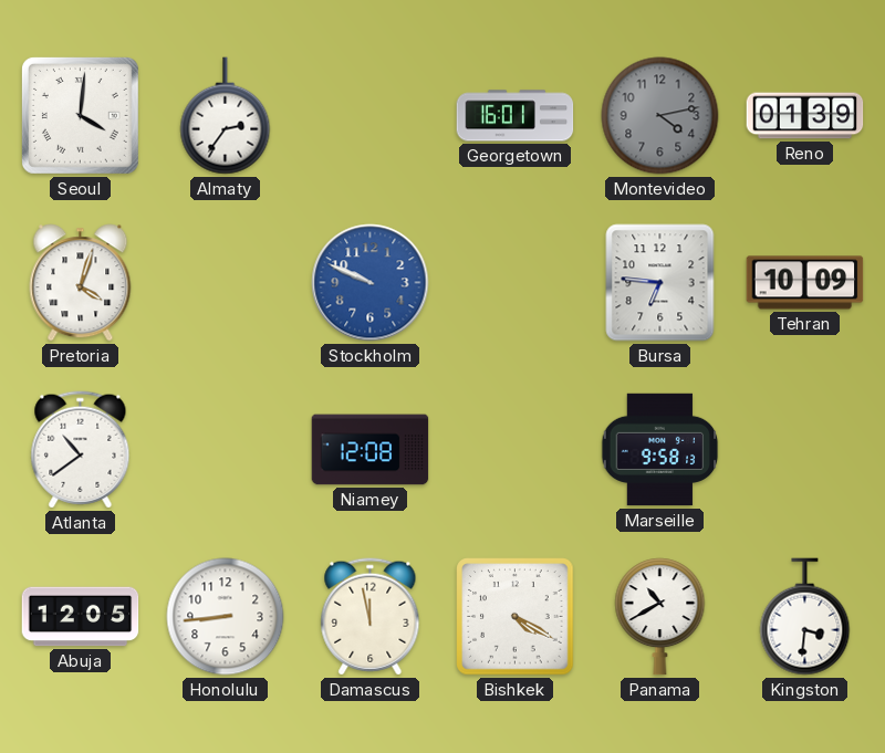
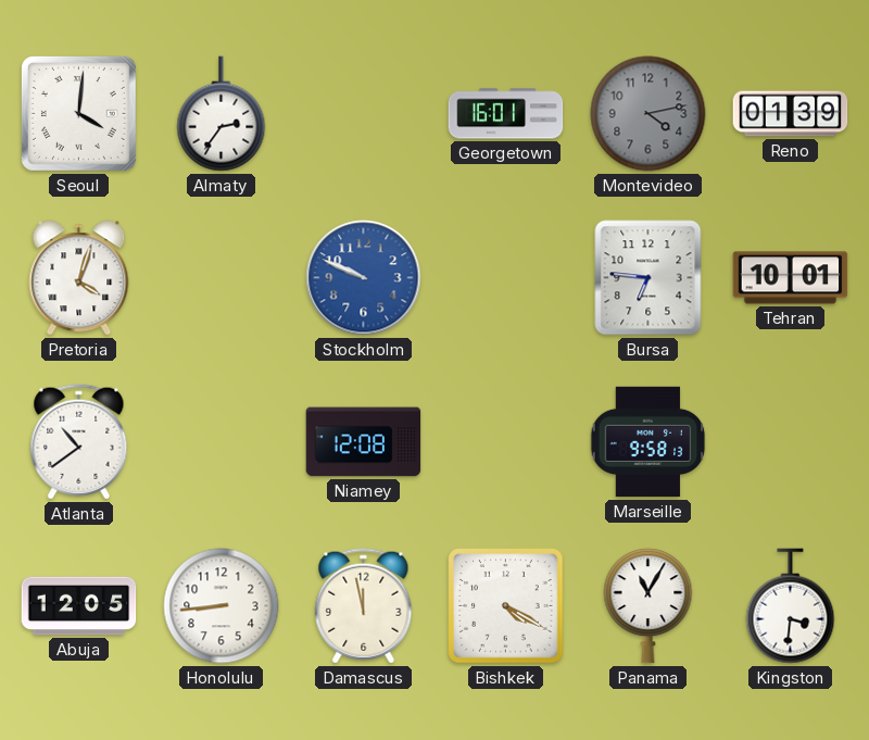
Tehran: 10:09 -> 10:01
Panama: 10:40 -> 11:05
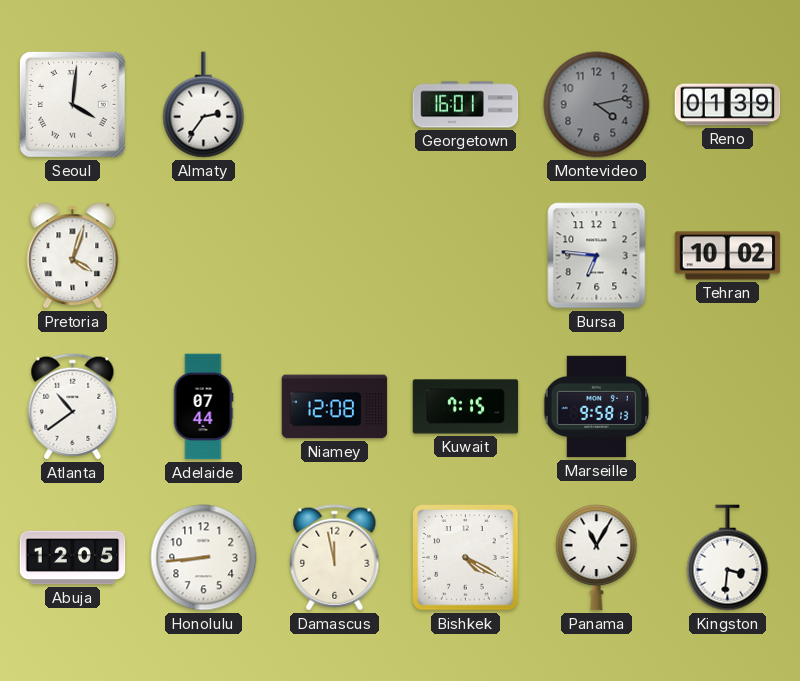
Stockholm: 9:49 -> none
Tehran: 10:01 -> 10:02
Adelaide: none -> 07:44
Kuwait: none -> 7:15
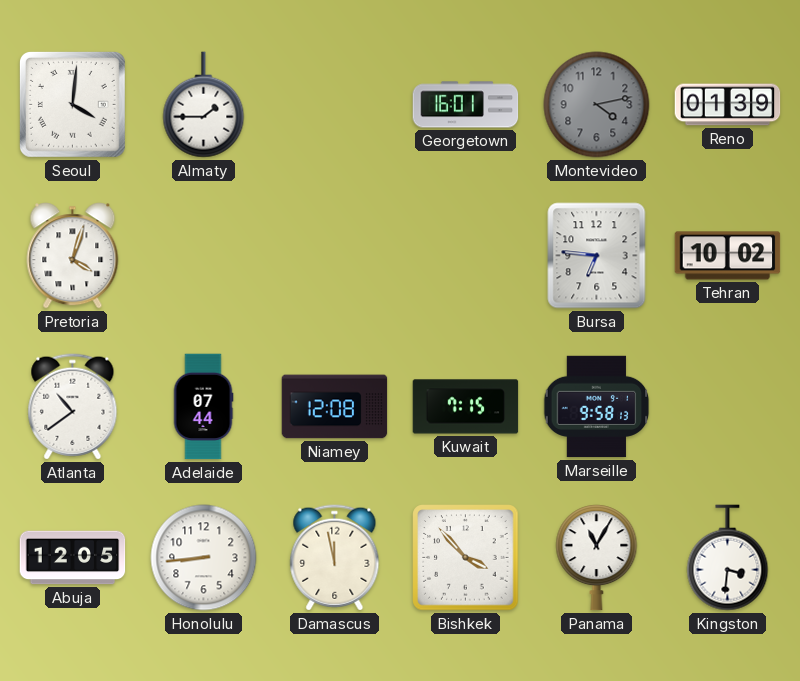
Almaty: 2:36 -> 1:45
Bishkek: 4:20 -> 3:53
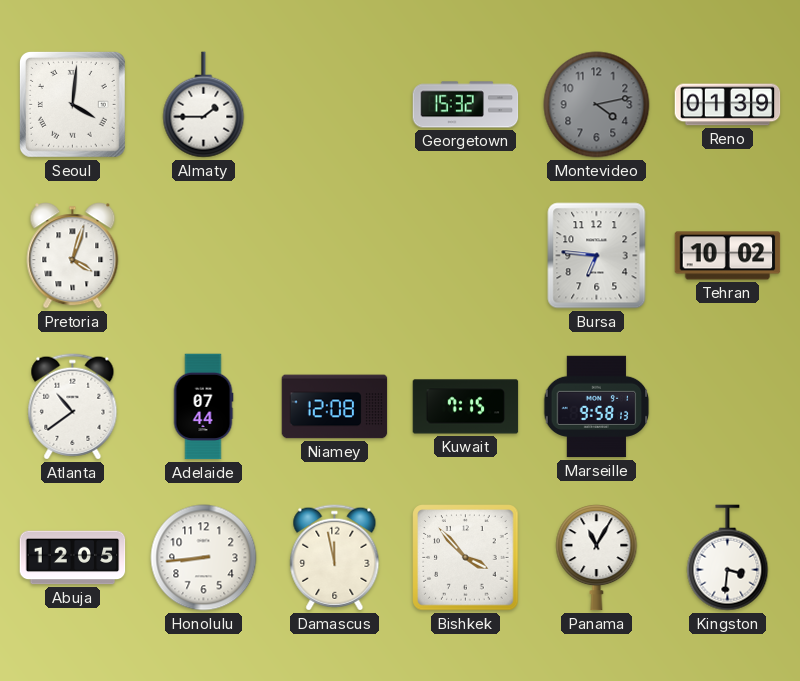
Georgetown: 16:01 -> 15:32
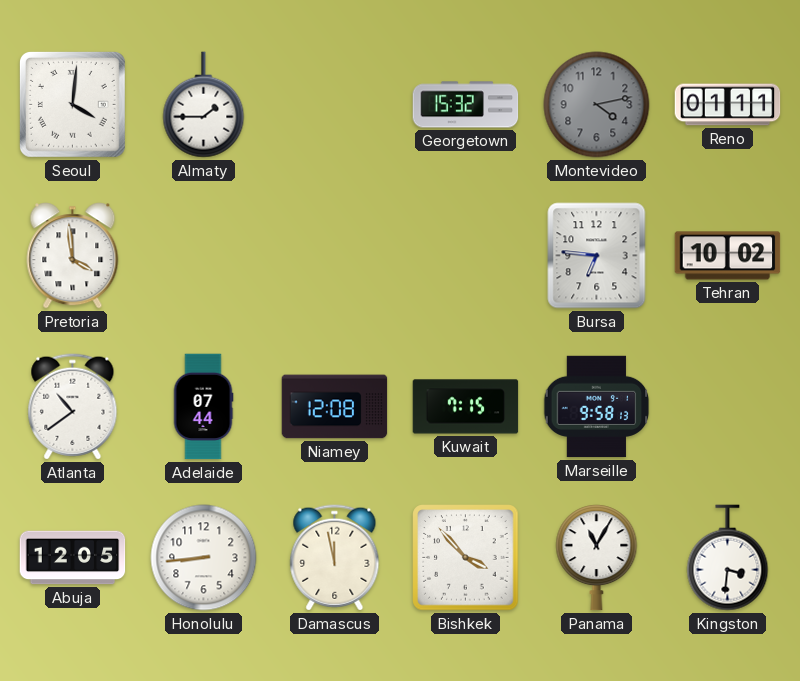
Reno: 01:39 -> 01:11
Pretoria: 4:03 -> 3:59
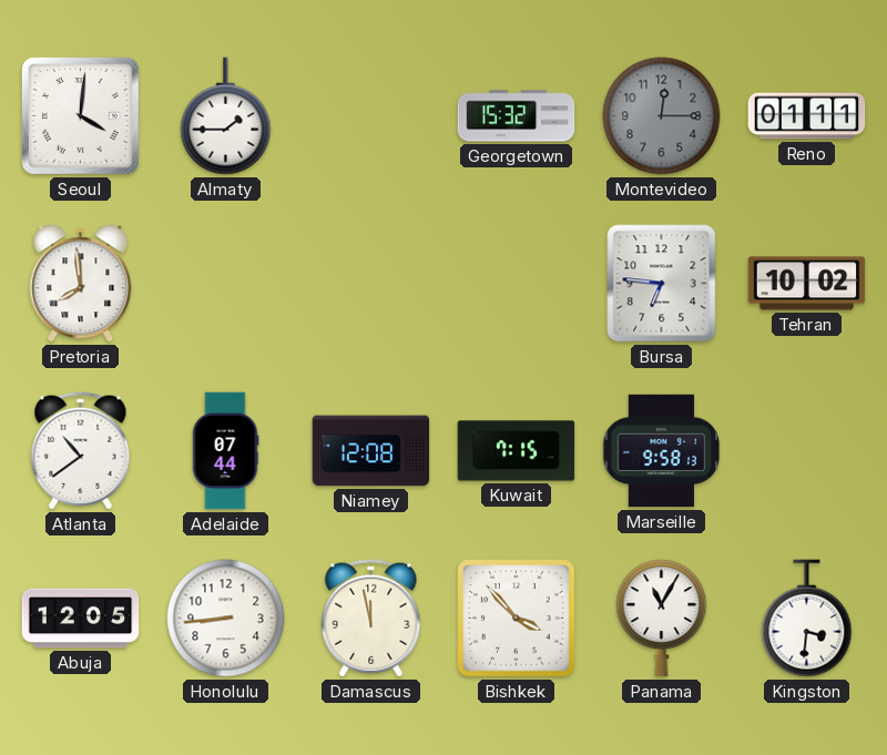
Montevideo: 4:13 -> 12:15
Pretoria: 3:59 -> 7:59
